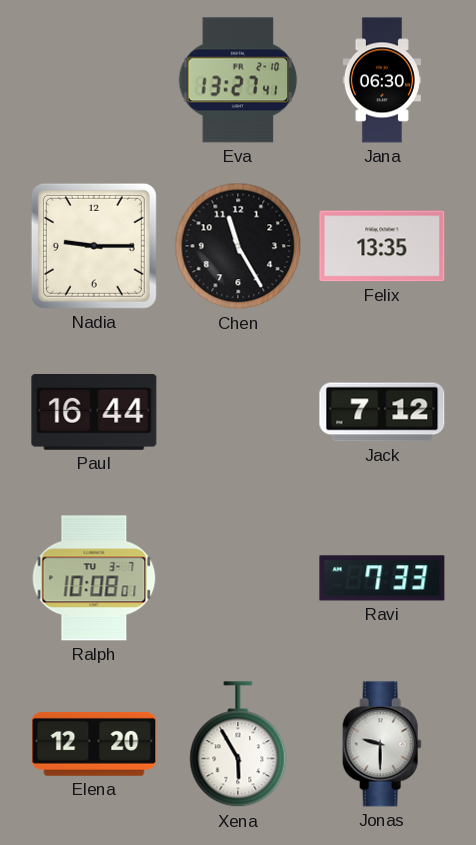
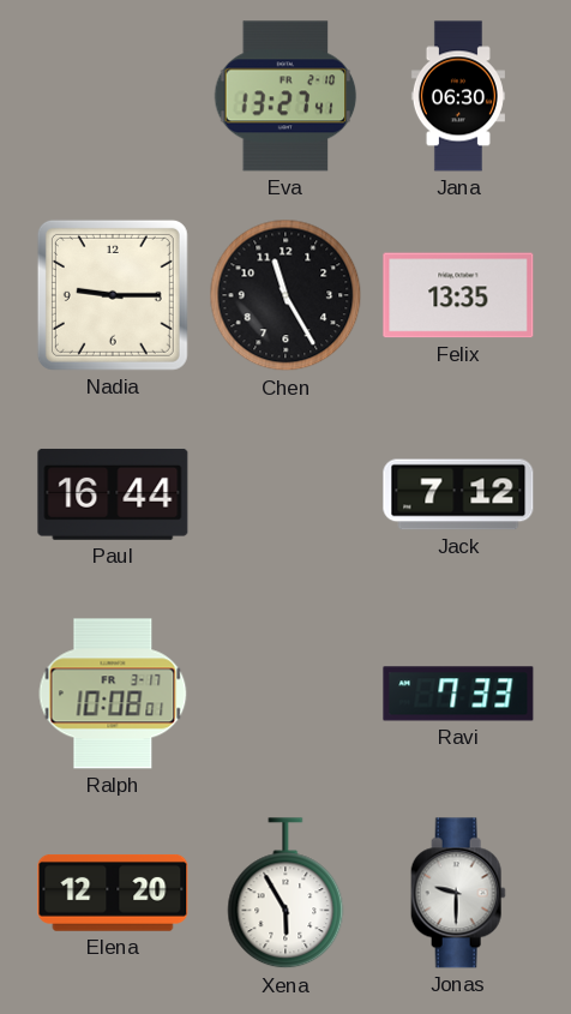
Ralph date: TU 3-7 -> FR 3-17
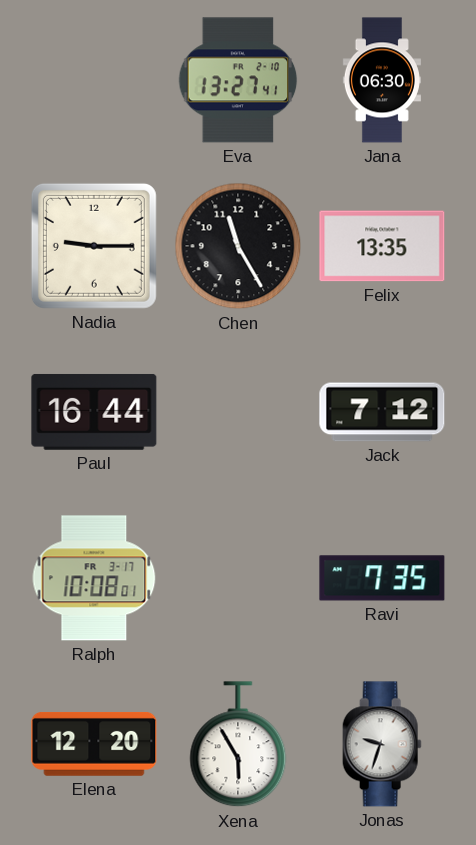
Ravi: 7:33 -> 7:35
Jonas: 9:30 -> 9:33
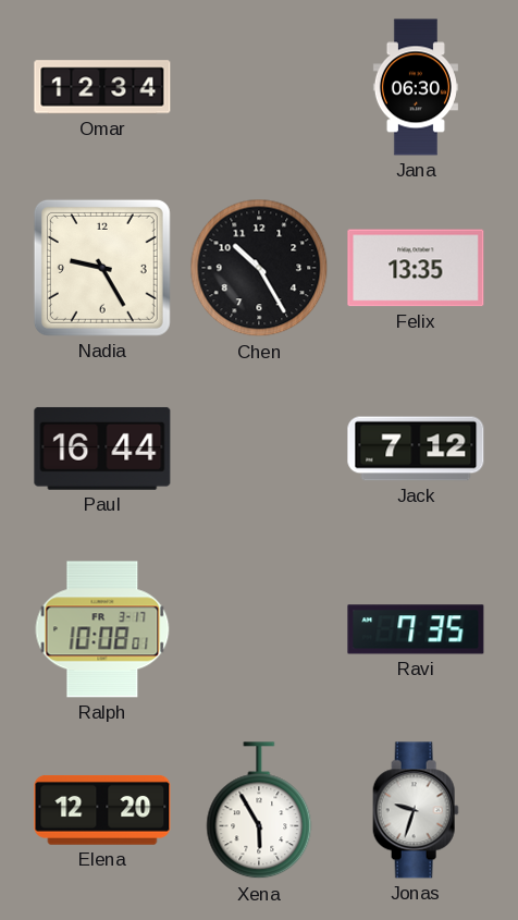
Omar: none -> 12:34
Eva: 13:27 -> none
Nadia: 9:15 -> 9:25
Chen: 11:25 -> 10:25
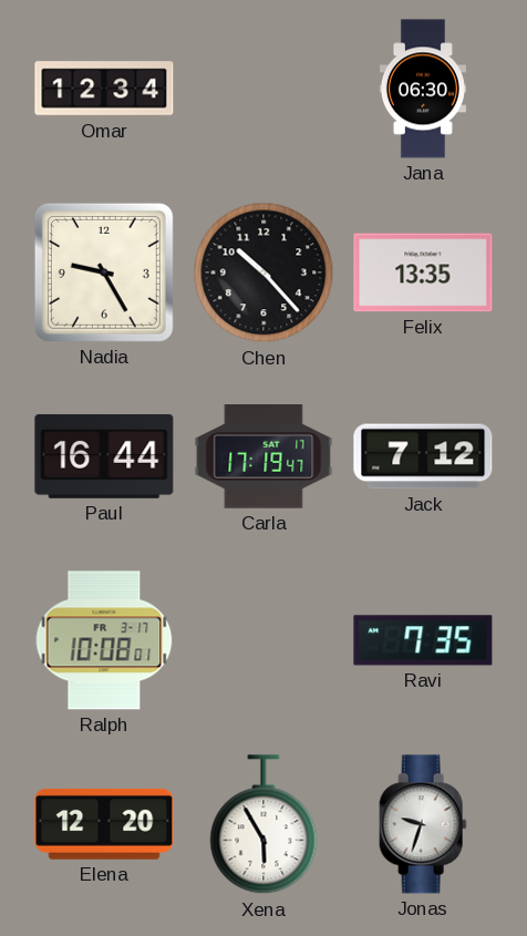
Chen: 10:25 -> 10:23
Carla: none -> 17:19
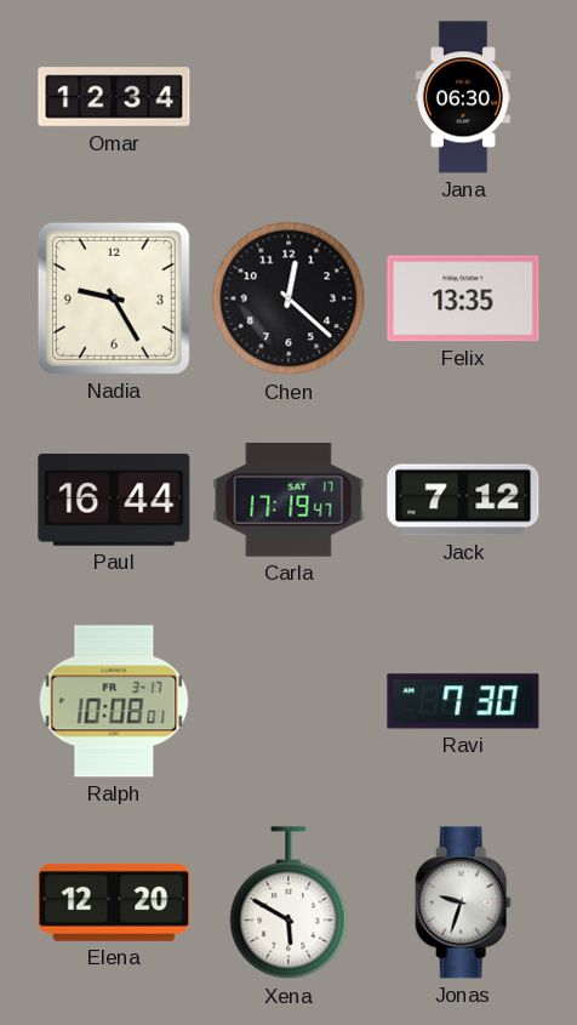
Chen: 10:23 -> 12:22
Ravi: 7:35 -> 7:30
Xena: 5:55 -> 5:50
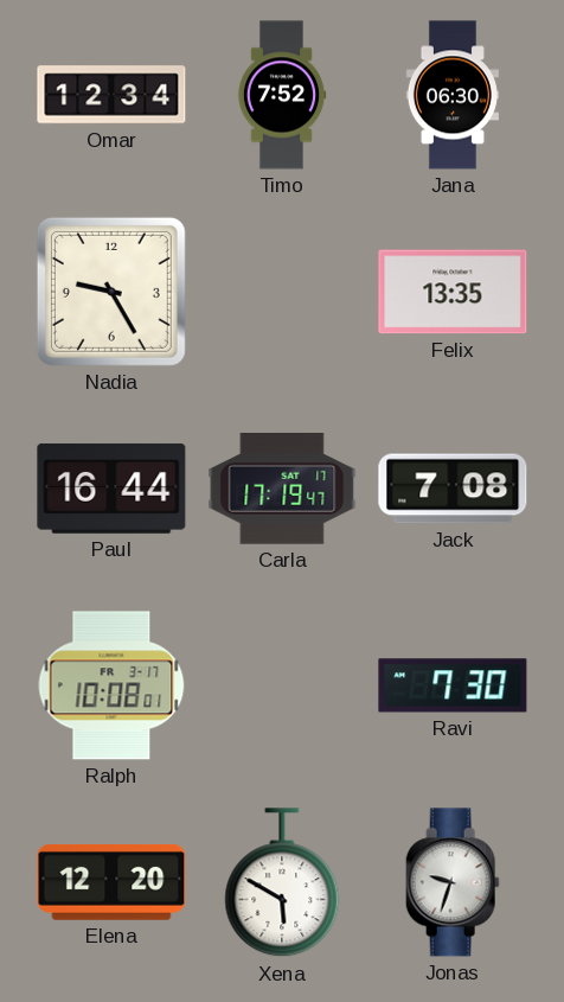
Timo: none -> 7:52
Chen: 12:22 -> none
Jack: 7:12 -> 7:08
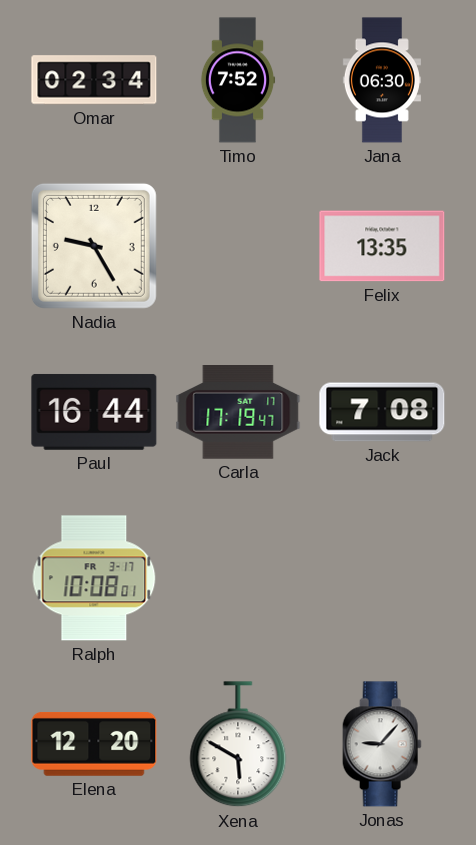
Omar: 12:34 -> 02:34
Ravi: 7:30 -> none
Jonas: 9:33 -> 9:07
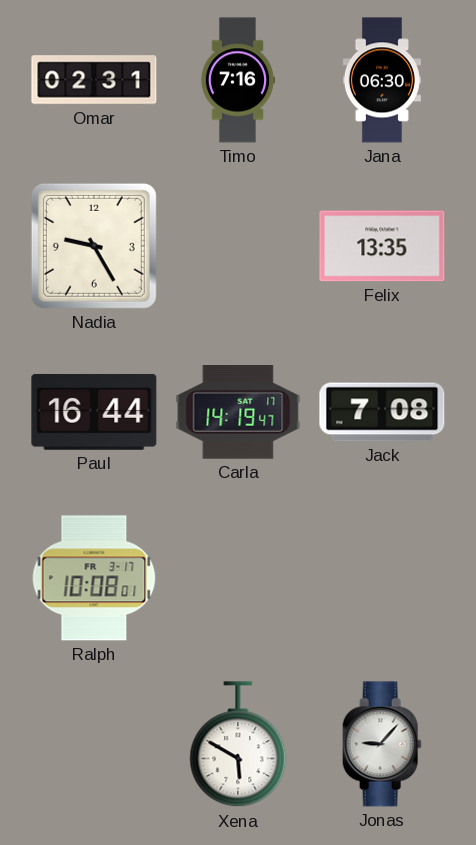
Omar: 02:34 -> 02:31
Timo: 7:52 -> 7:16
Carla: 17:19 -> 14:19
Elena: 12:20 -> none
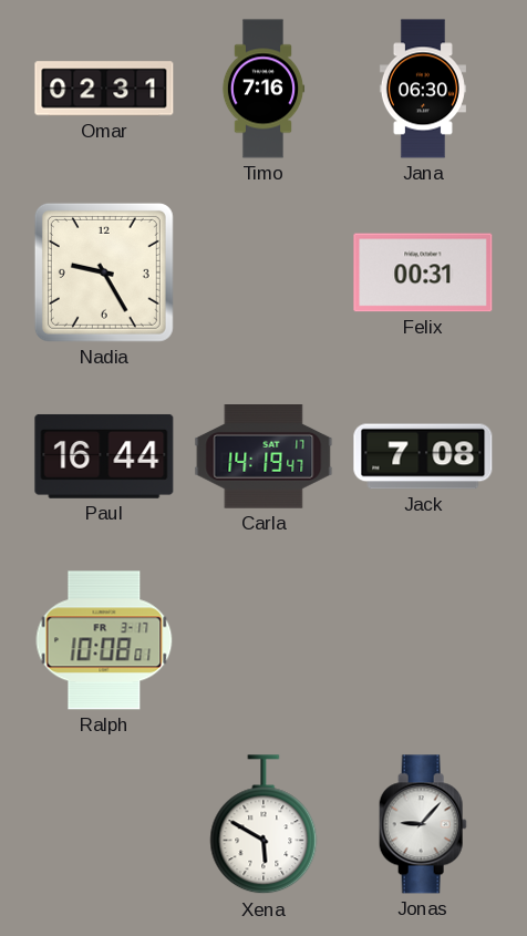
Felix: 13:35 -> 00:31
